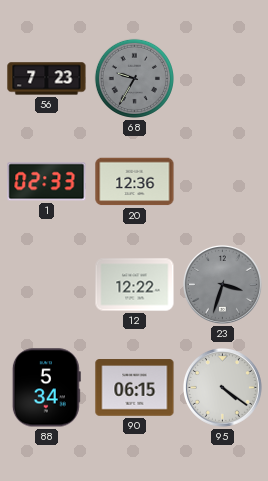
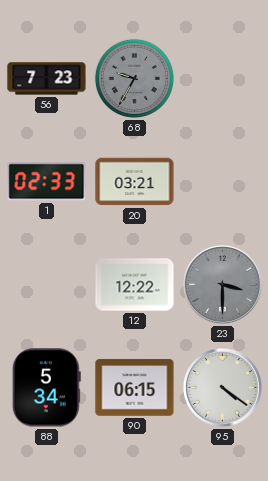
20: 12:36 -> 03:21
23: 3:33 -> 3:30
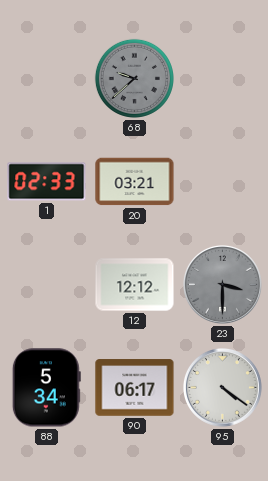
56: 7:23 -> none
68: 9:35 -> 9:38
12: 12:22 -> 12:12
90: 06:15 -> 06:17
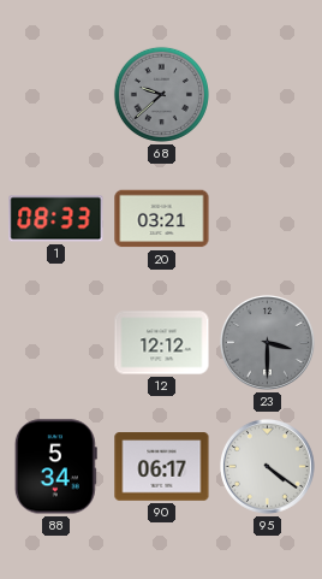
1: 02:33 -> 08:33
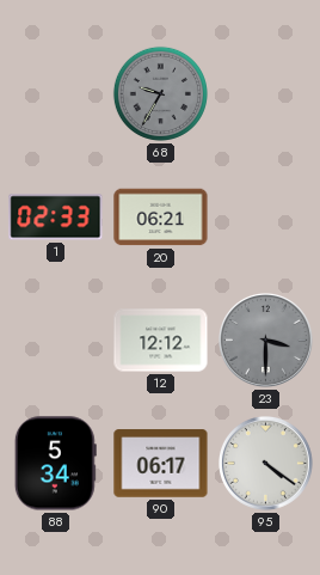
68: 9:38 -> 9:35
1: 08:33 -> 02:33
20: 03:21 -> 06:21
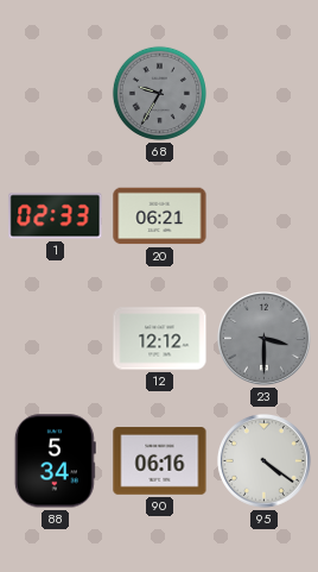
90: 06:17 -> 06:16
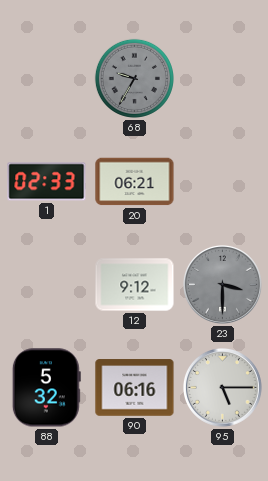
12: 12:12 -> 9:12
88: 5:34 -> 5:32
95: 4:21 -> 5:15
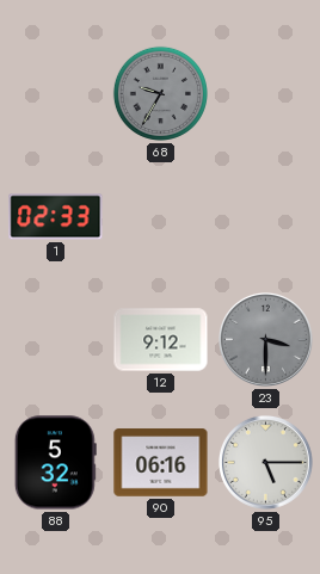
20: 06:21 -> none
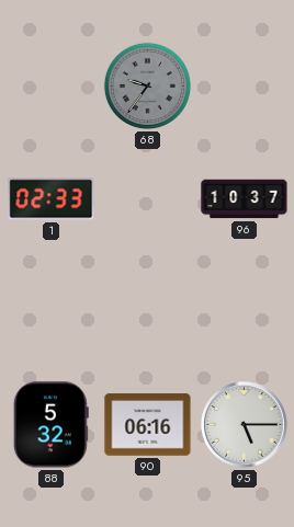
68: 9:35 -> 9:36
96: none -> 10:37
12: 9:12 -> none
23: 3:30 -> none
